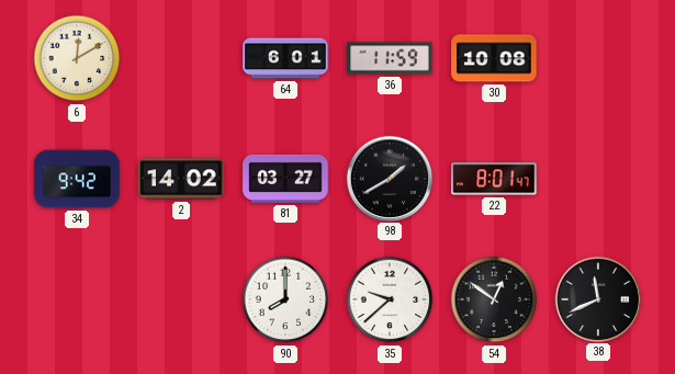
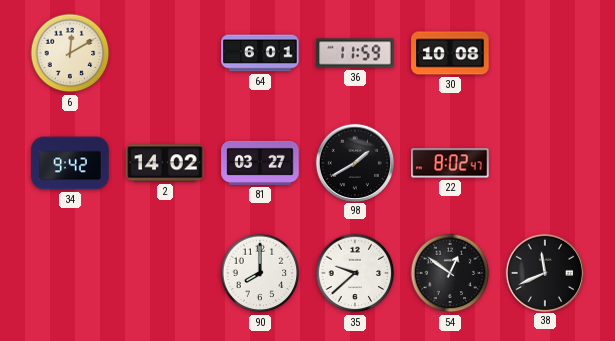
22: 8:01 -> 8:02
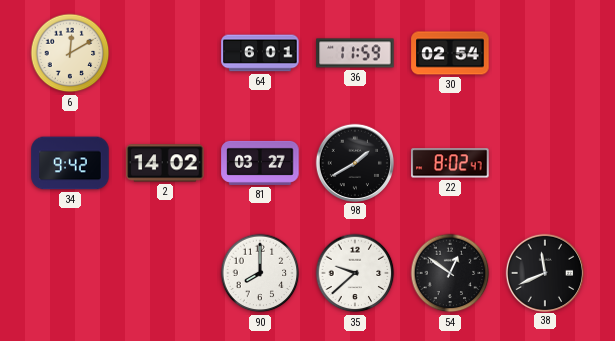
30: 10:08 -> 02:54
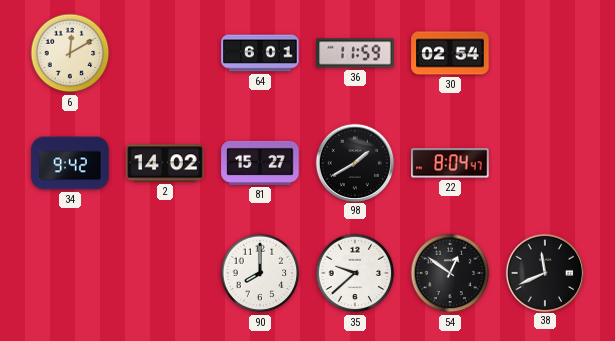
81: 03:27 -> 15:27
22: 8:02 -> 8:04
